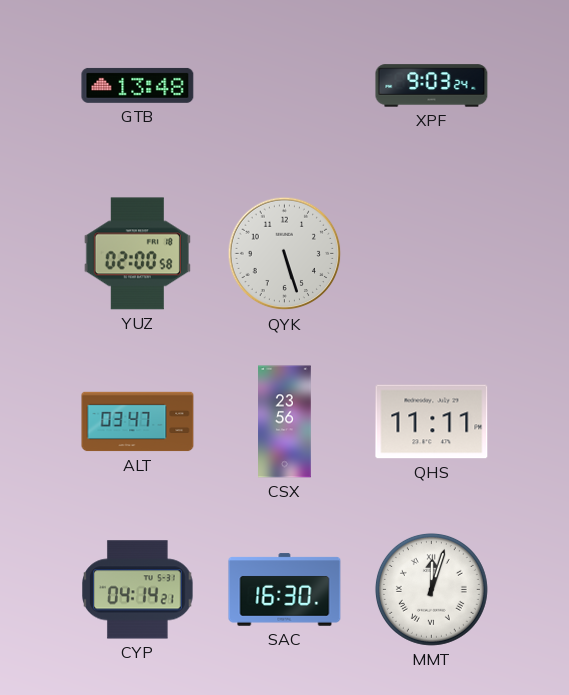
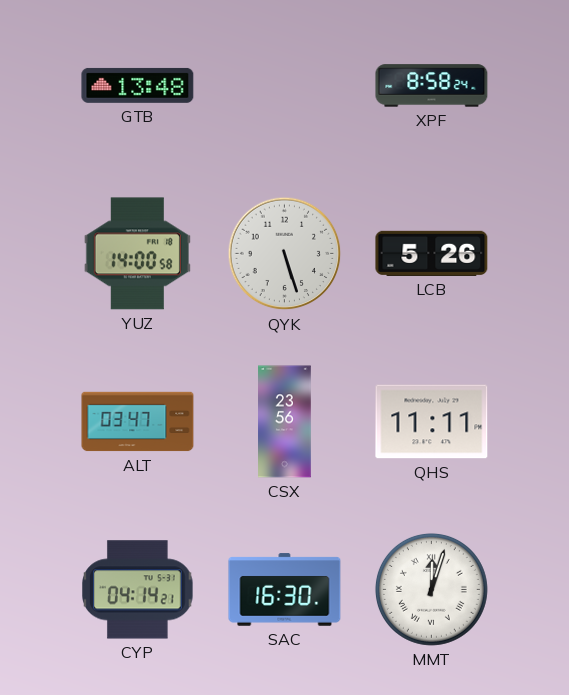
XPF: 9:03 -> 8:58
YUZ: 02:00 -> 14:00
LCB: none -> 5:26
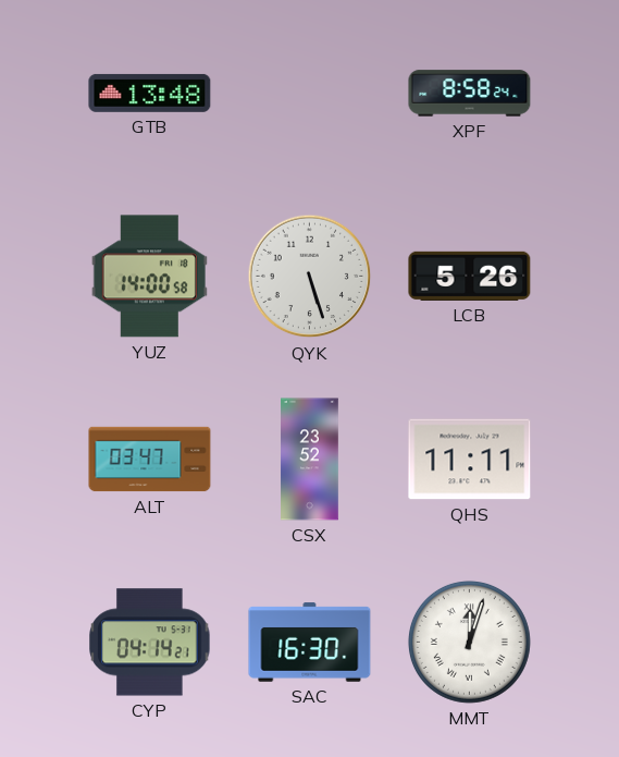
CSX: 23:56 -> 23:52
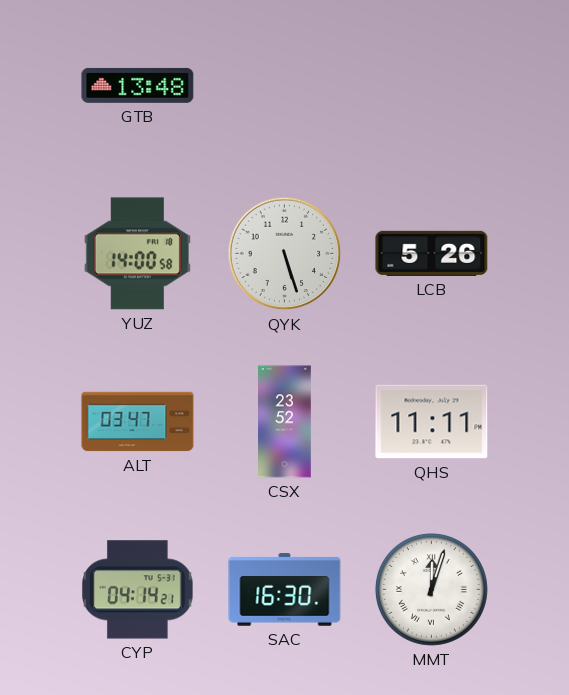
XPF: 8:58 -> none
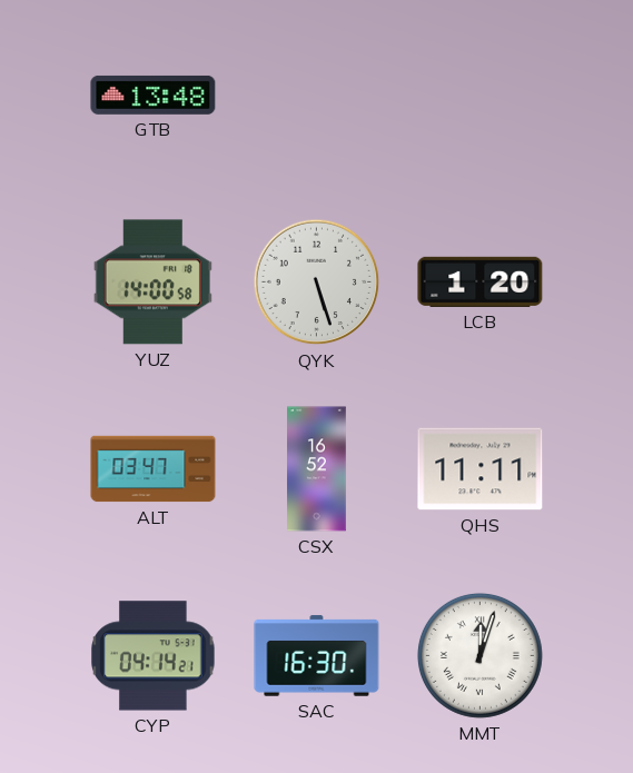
LCB: 5:26 -> 1:20
CSX: 23:52 -> 16:52
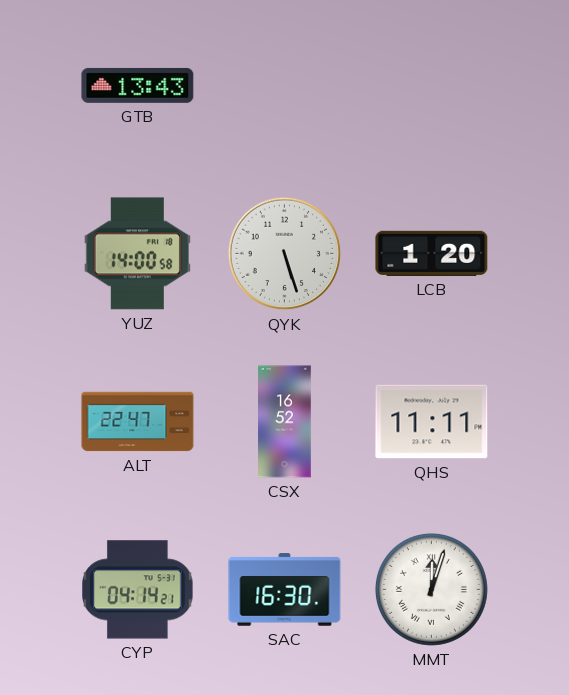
GTB: 13:48 -> 13:43
ALT: 03:47 -> 22:47
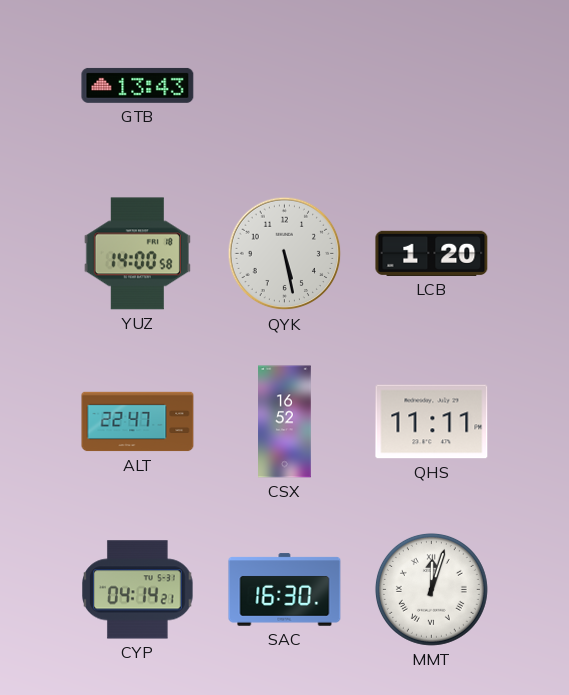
QYK: 5:27 -> 5:28
